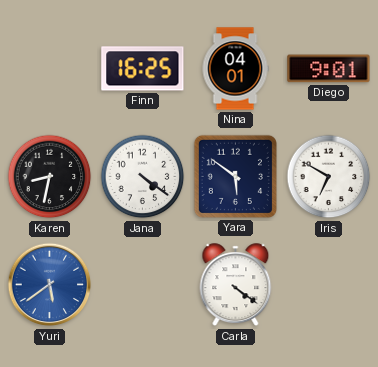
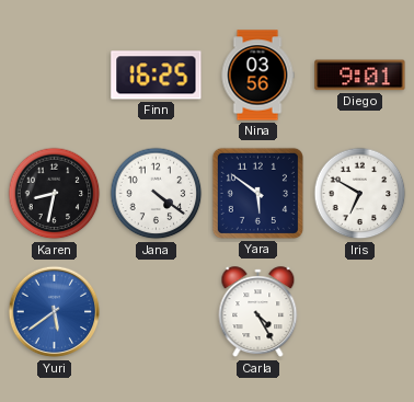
Nina: 04:01 -> 03:56
Carla: 4:21 -> 4:25
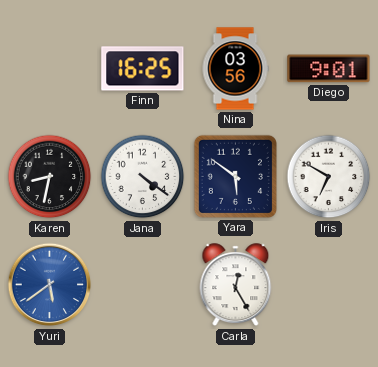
Carla: 4:25 -> 12:25
